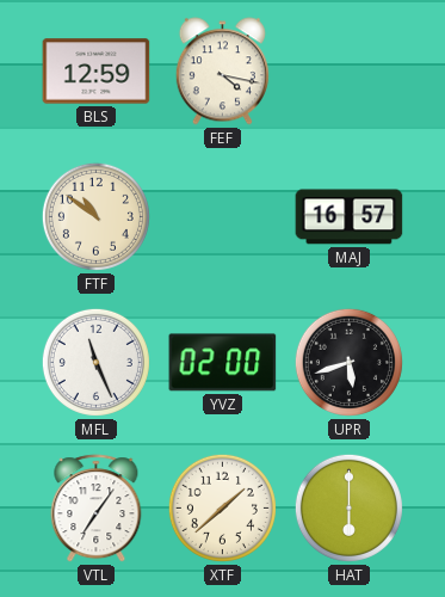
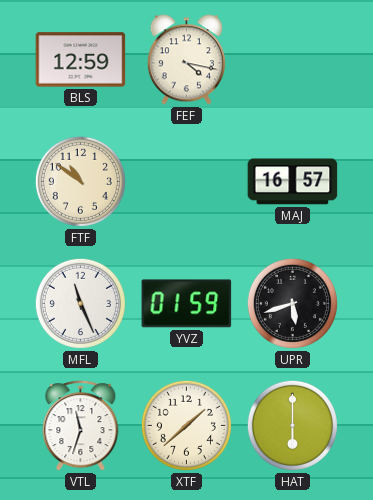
YVZ: 02:00 -> 01:59
VTL: 7:06 -> 11:33
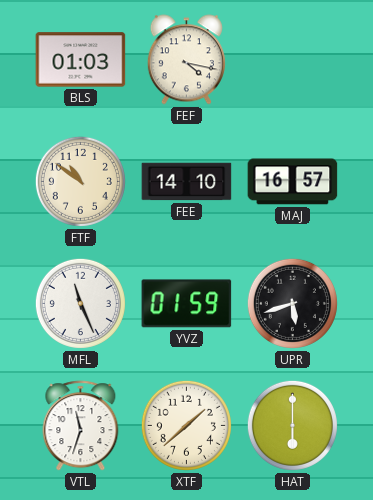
BLS: 12:59 -> 01:03
FEE: none -> 14:10
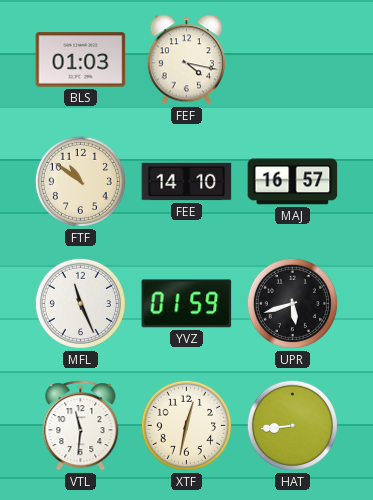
VTL: 11:33 -> 11:31
XTF: 1:38 -> 12:32
HAT: 6:00 -> 8:44
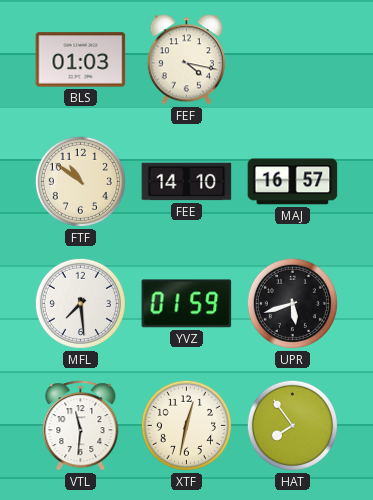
MFL: 11:26 -> 7:29
HAT: 8:44 -> 7:54
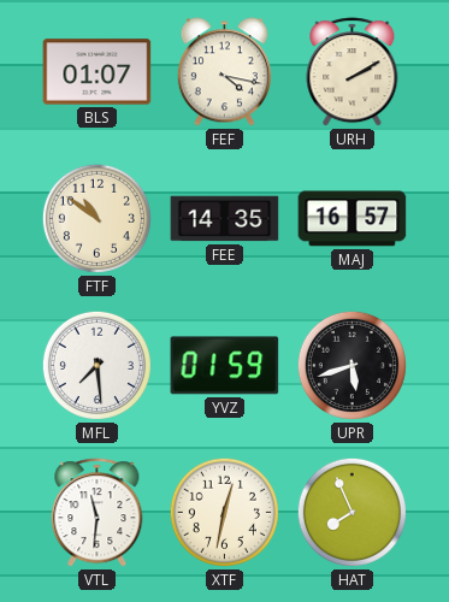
BLS: 01:03 -> 01:07
URH: none -> 2:10
FEE: 14:10 -> 14:35
HAT: 7:54 -> 7:56
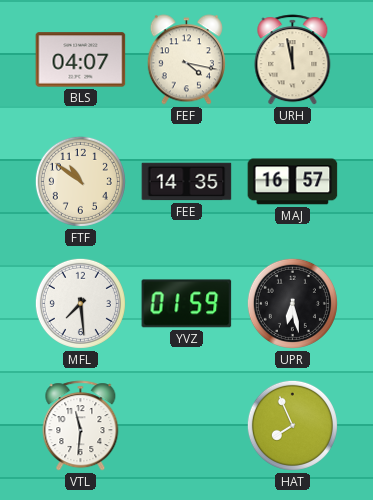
BLS: 01:07 -> 04:07
URH: 2:10 -> 11:58
UPR: 5:42 -> 6:28
XTF: 12:32 -> none
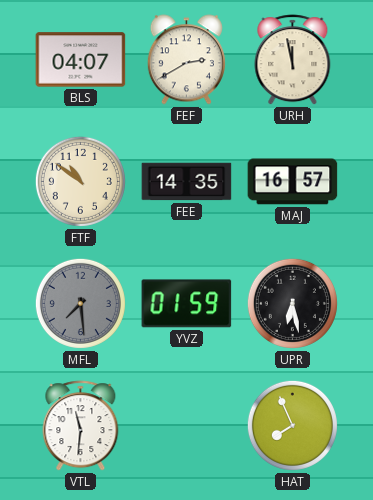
FEF: 4:17 -> 2:40
MFL dial: white -> grey
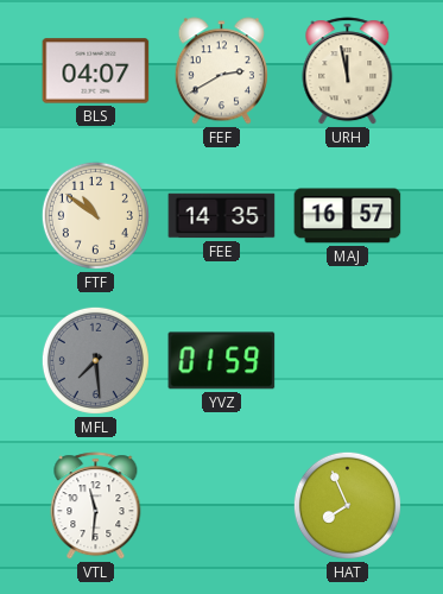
UPR: 6:28 -> none
